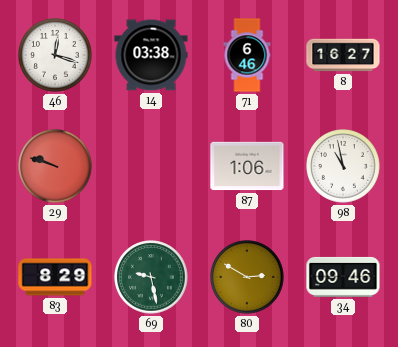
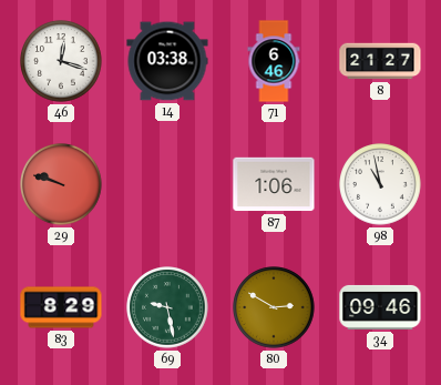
8: 16:27 -> 21:27
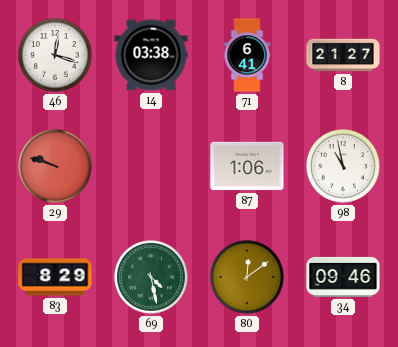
71: 6:46 -> 6:41
69: 9:28 -> 4:28
80: 2:50 -> 12:09
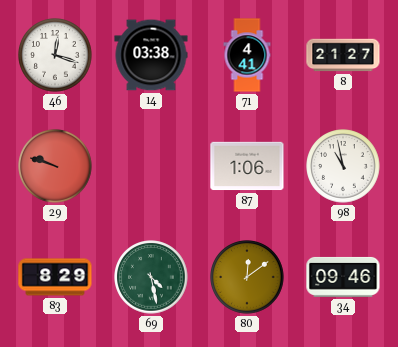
71: 6:41 -> 4:41
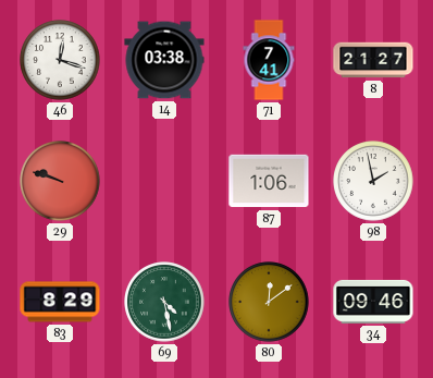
71: 4:41 -> 7:41
98: 10:58 -> 1:58
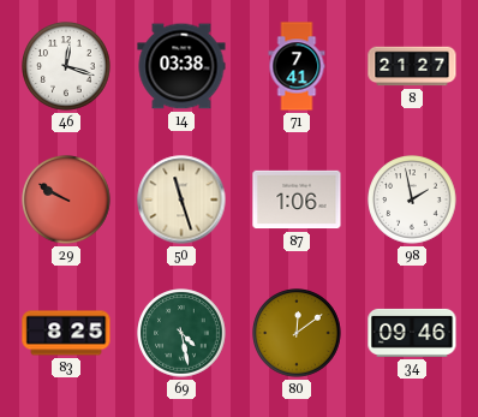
29: 9:48 -> 9:50
50: none -> 11:27
83: 8:29 -> 8:25
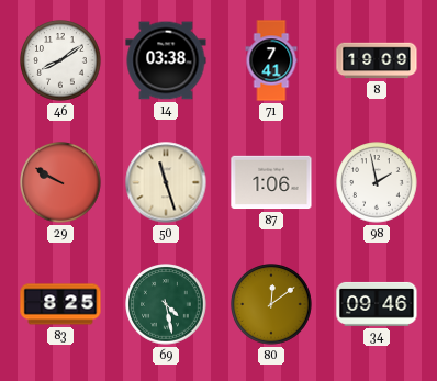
46: 12:18 -> 8:09
8: 21:27 -> 19:09
